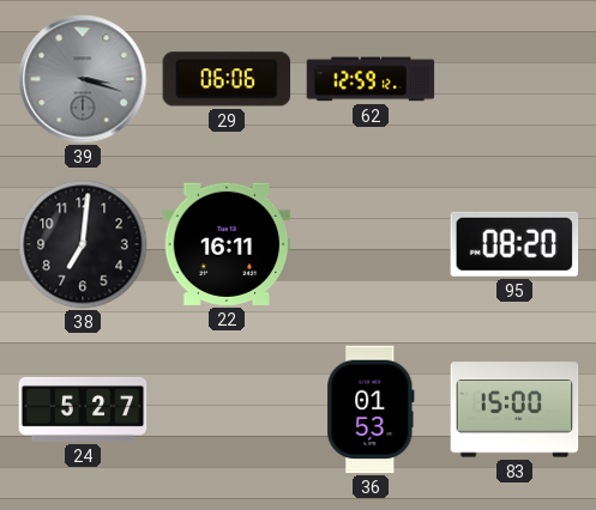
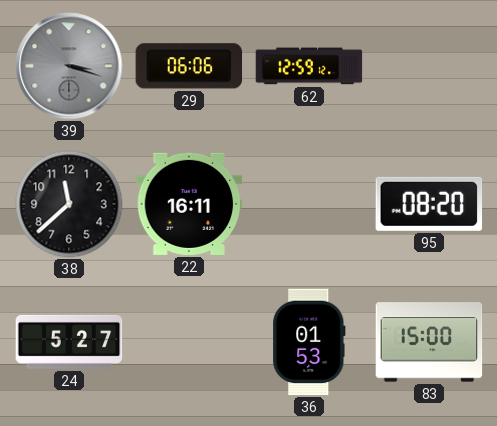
38: 7:01 -> 11:38
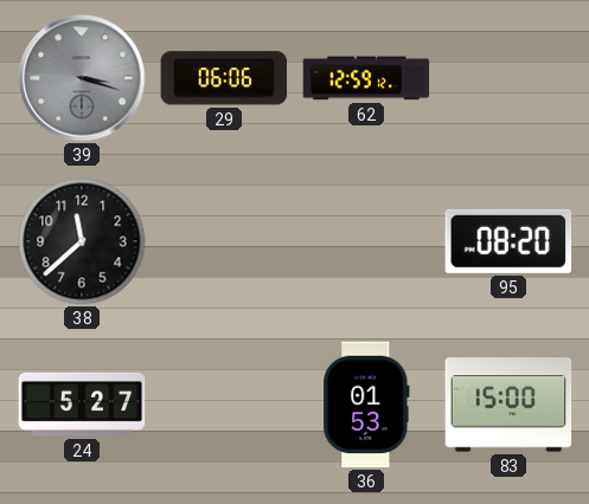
22: 16:11 -> none
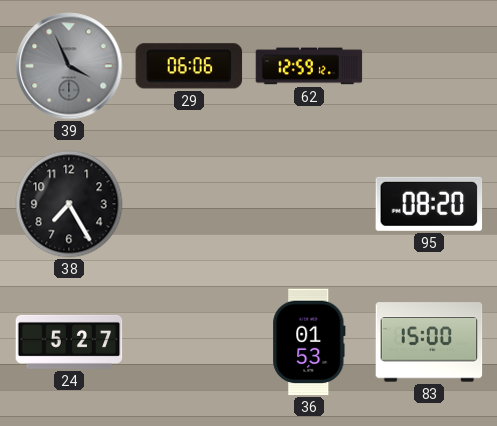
39: 3:18 -> 3:56
38: 11:38 -> 7:25
